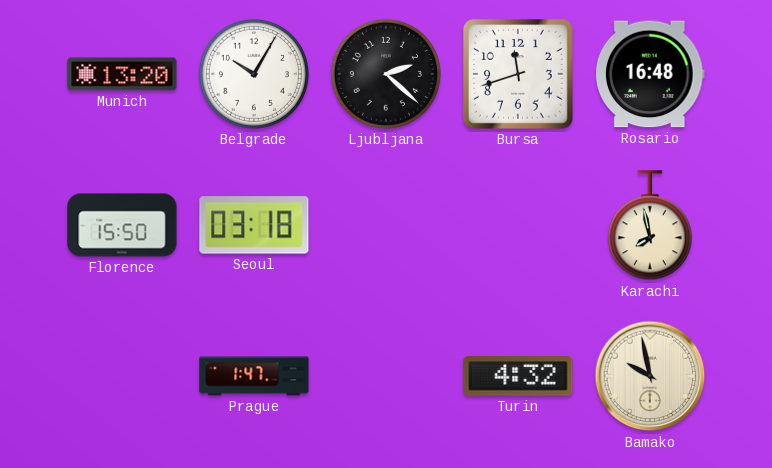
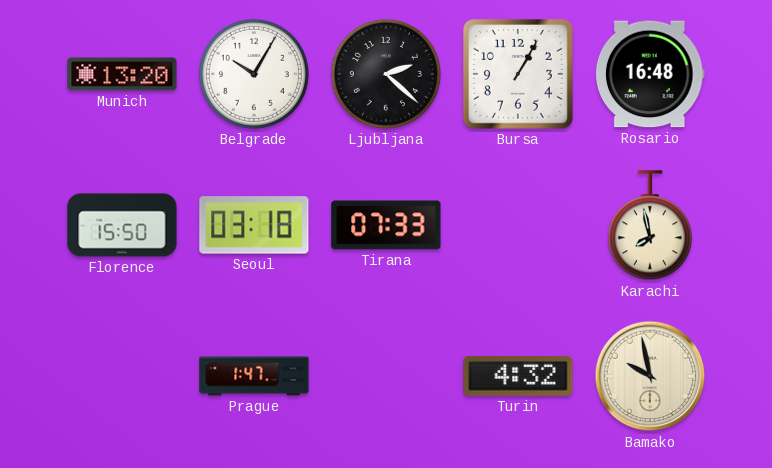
Bursa: 11:42 -> 1:05
Tirana: none -> 07:33
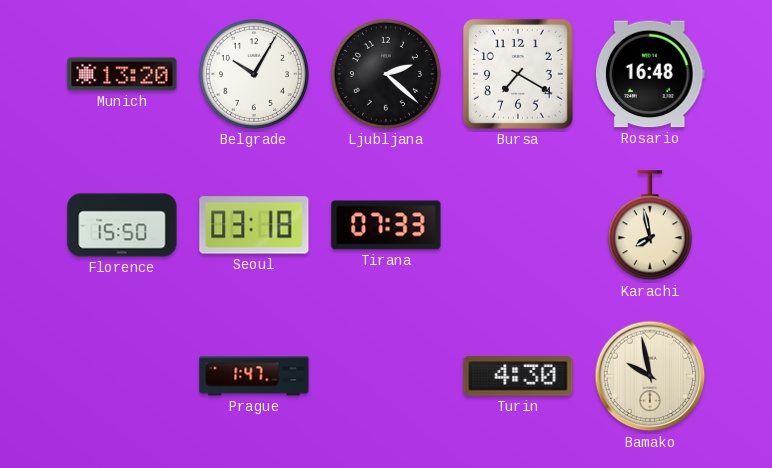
Bursa: 1:05 -> 7:20
Turin: 4:32 -> 4:30
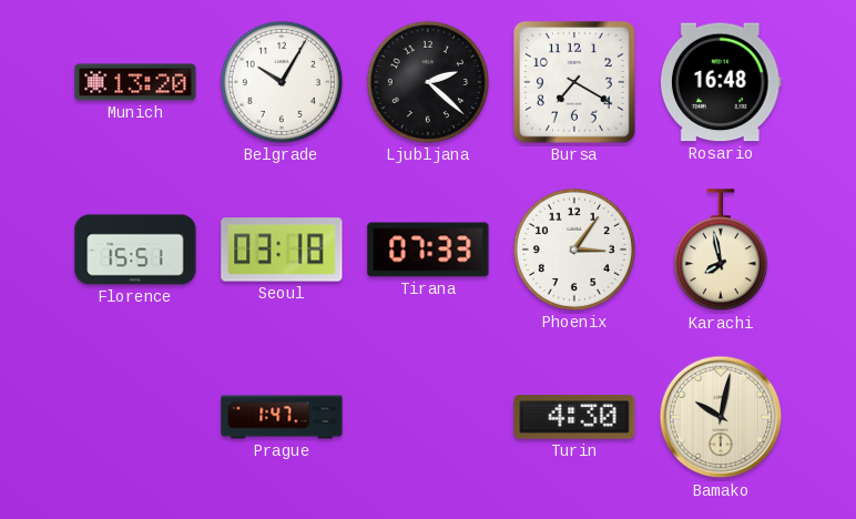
Florence: 15:50 -> 15:51
Phoenix: none -> 3:06
Bamako: 9:58 -> 10:02
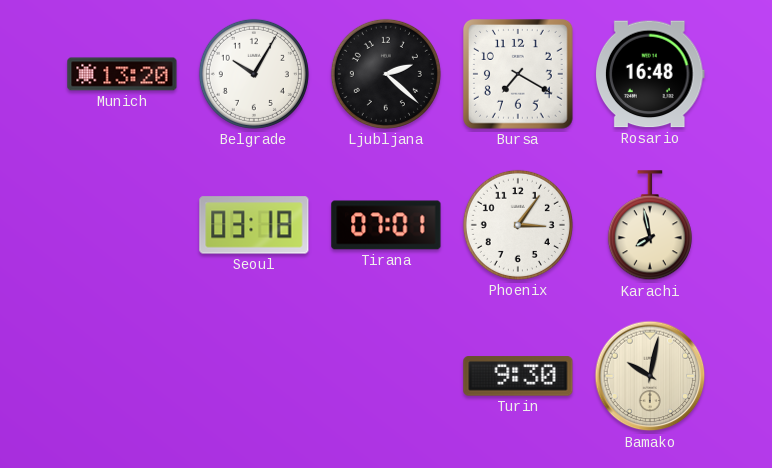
Florence: 15:51 -> none
Tirana: 07:33 -> 07:01
Prague: 1:47 -> none
Turin: 4:30 -> 9:30
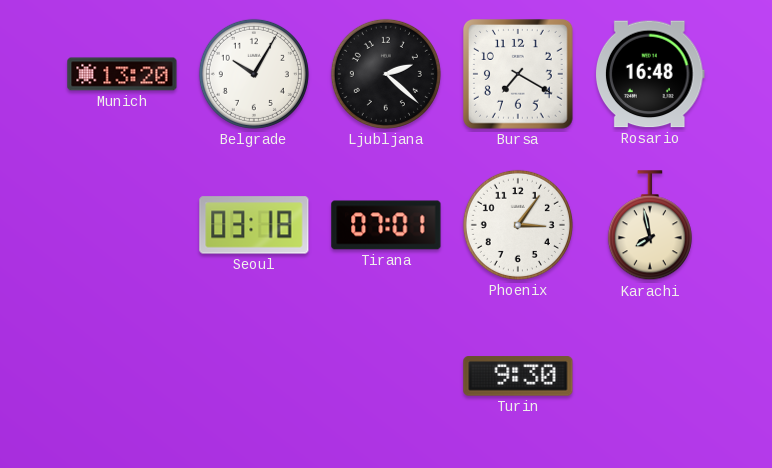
Bamako: 10:02 -> none
